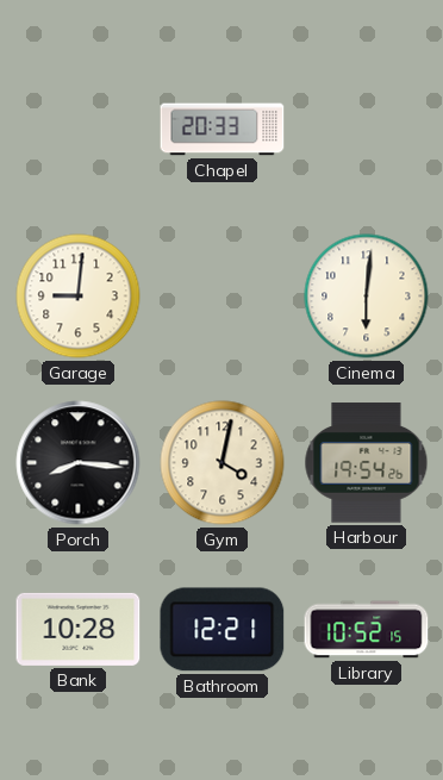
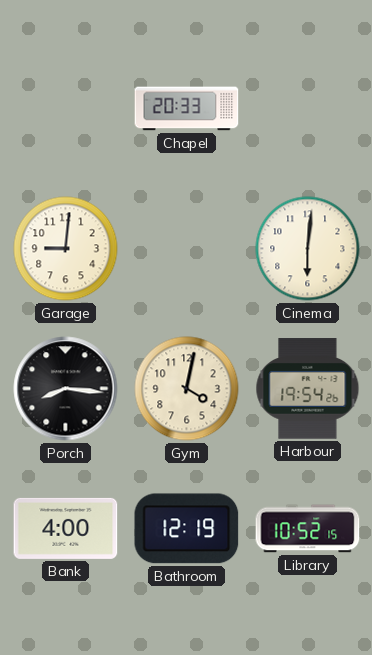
Bank: 10:28 -> 4:00
Bathroom: 12:21 -> 12:19
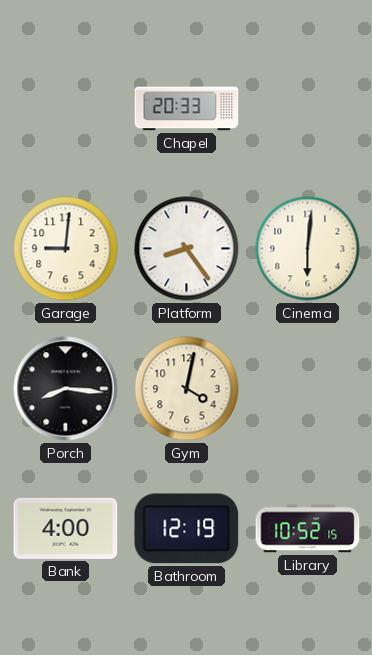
Platform: none -> 8:24
Harbour: 19:54 -> none
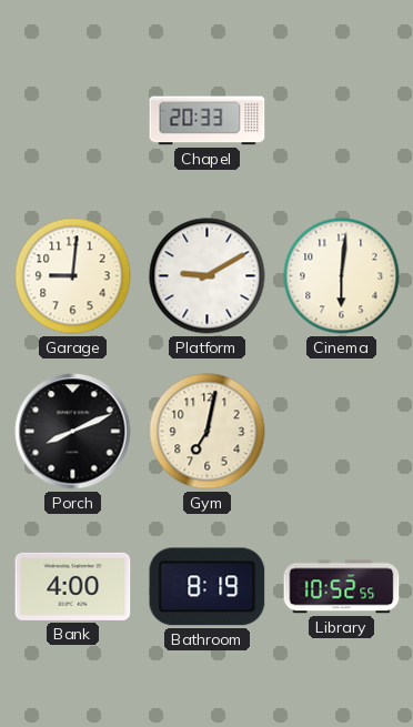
Platform: 8:24 -> 9:10
Porch: 8:16 -> 8:11
Gym: 4:02 -> 7:02
Bathroom: 12:19 -> 8:19
Library: 10:52:15 -> 10:52:55
